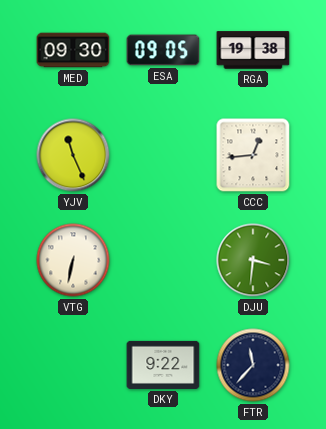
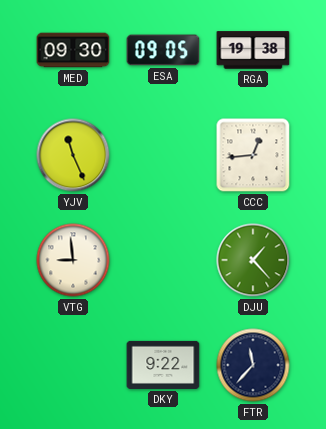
VTG: 6:32 -> 8:59
DJU: 3:31 -> 1:23
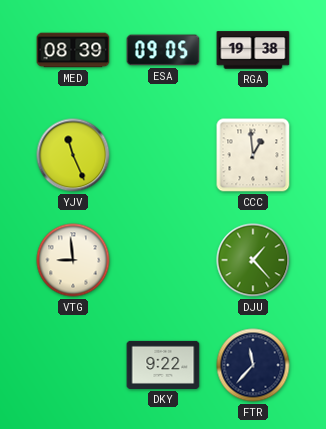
MED: 09:30 -> 08:39
CCC: 12:44 -> 12:59
